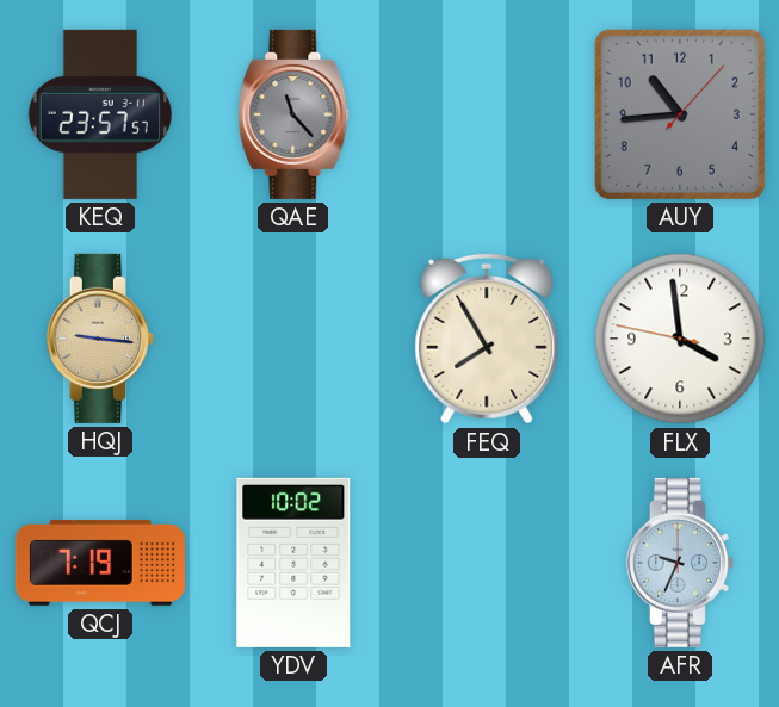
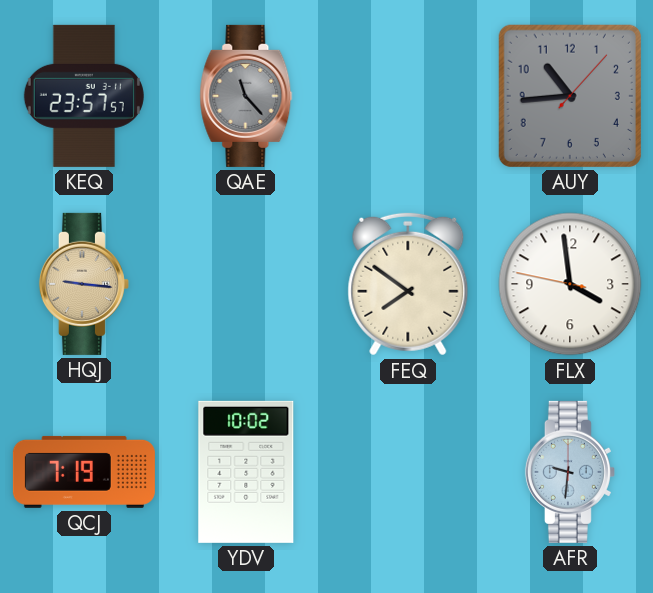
FEQ: 7:55 -> 7:51
AFR: 9:34 -> 9:31
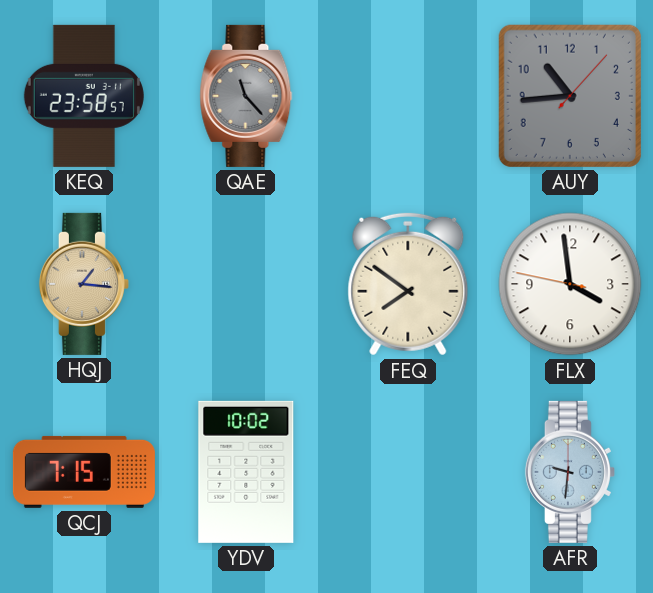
KEQ: 23:57 -> 23:58
HQJ: 9:16 -> 1:16
QCJ: 7:19 -> 7:15
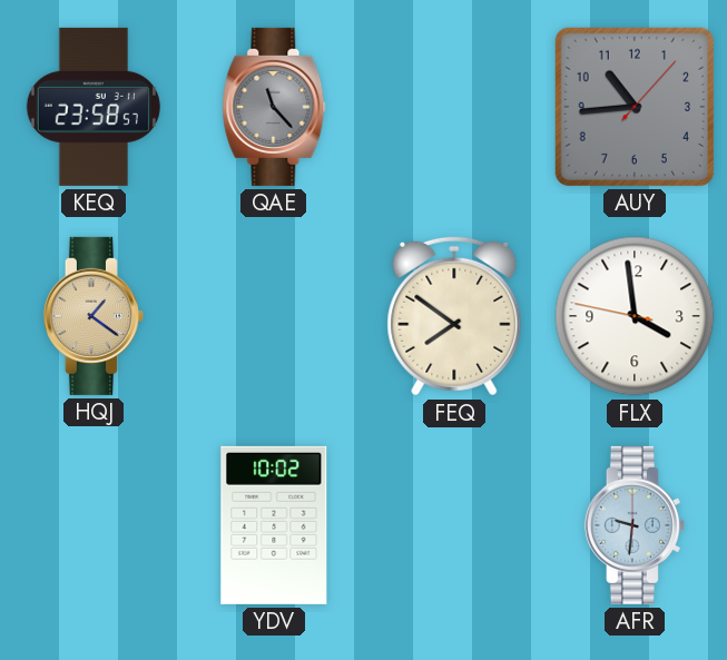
HQJ: 1:16 -> 1:21
QCJ: 7:15 -> none
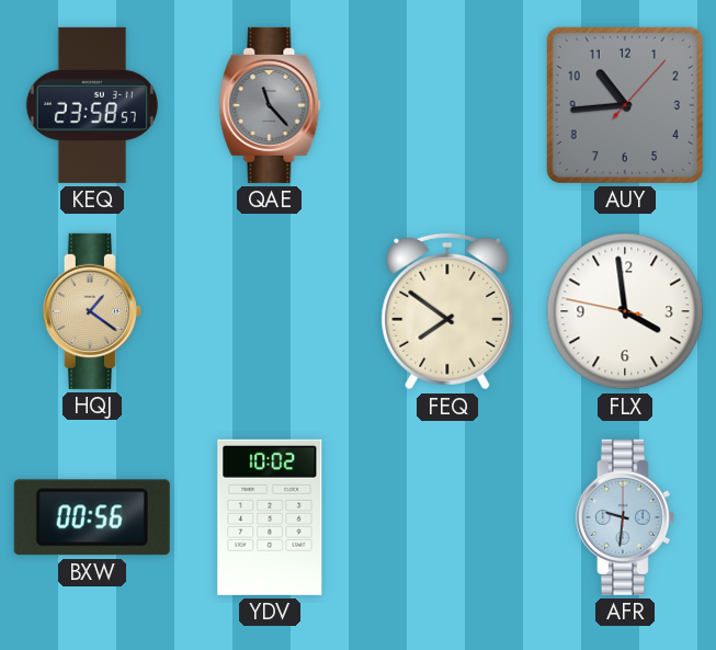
BXW: none -> 00:56
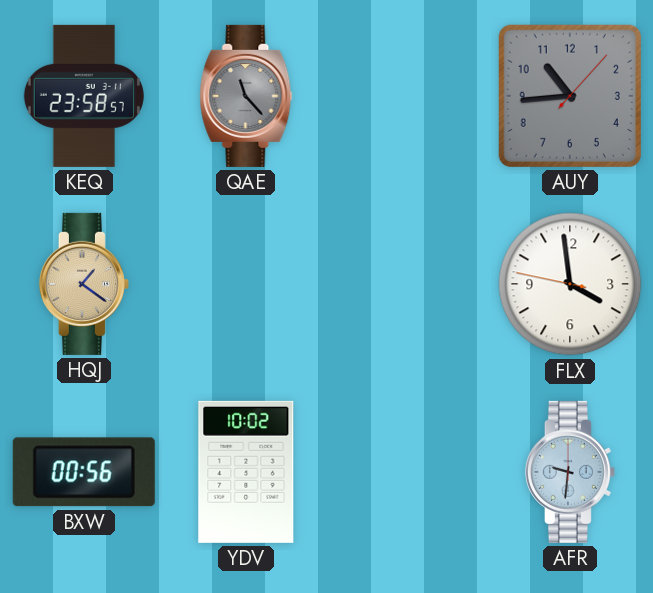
FEQ: 7:51 -> none
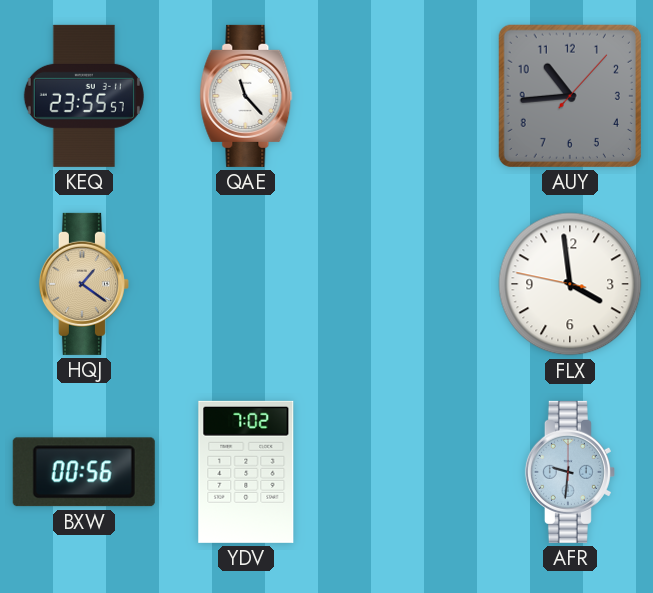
KEQ: 23:58 -> 23:55
QAE dial: grey -> white
YDV: 10:02 -> 7:02
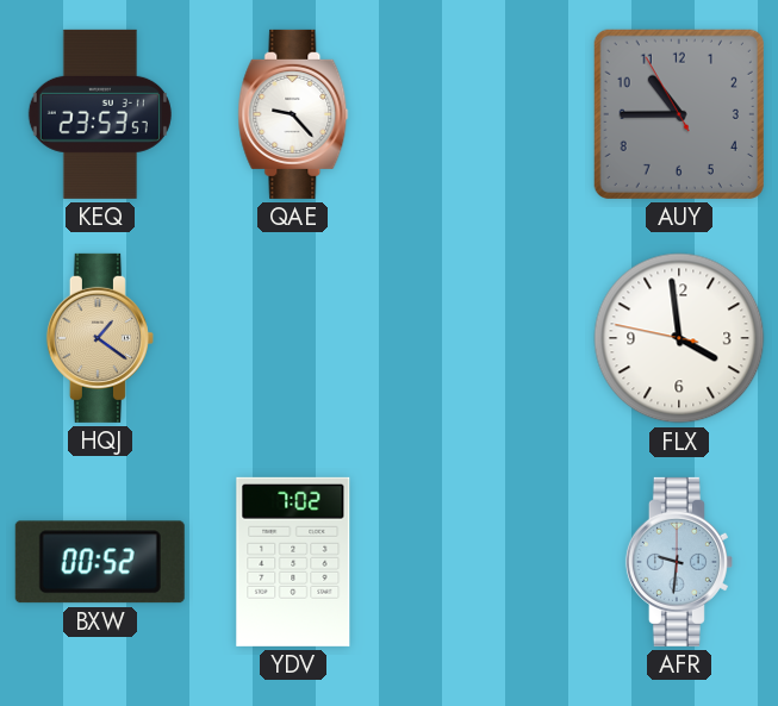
KEQ: 23:55 -> 23:53
QAE: 11:23 -> 9:23
AUY: 10:44:07 -> 10:44:55
BXW: 00:56 -> 00:52
